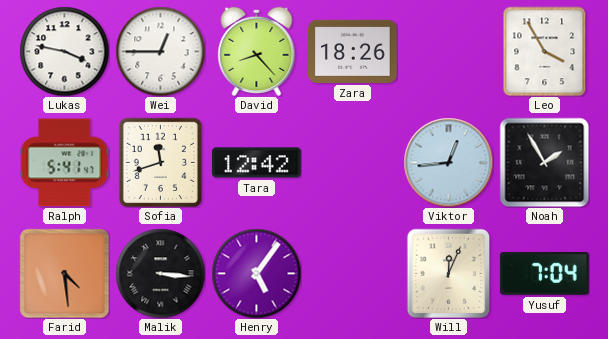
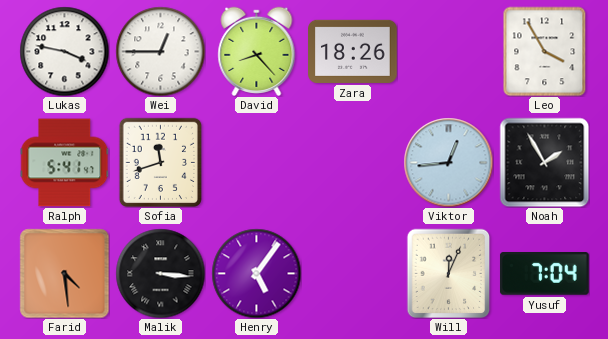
Tara: 12:42 -> none
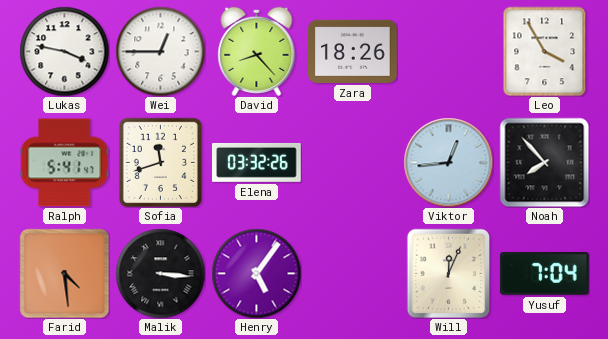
Elena: none -> 03:32
Noah: 1:55 -> 7:53
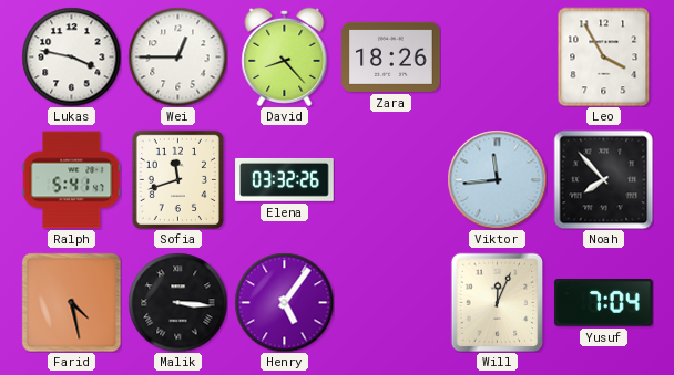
Viktor: 12:44 -> 11:44
Farid: 4:29 -> 4:28
